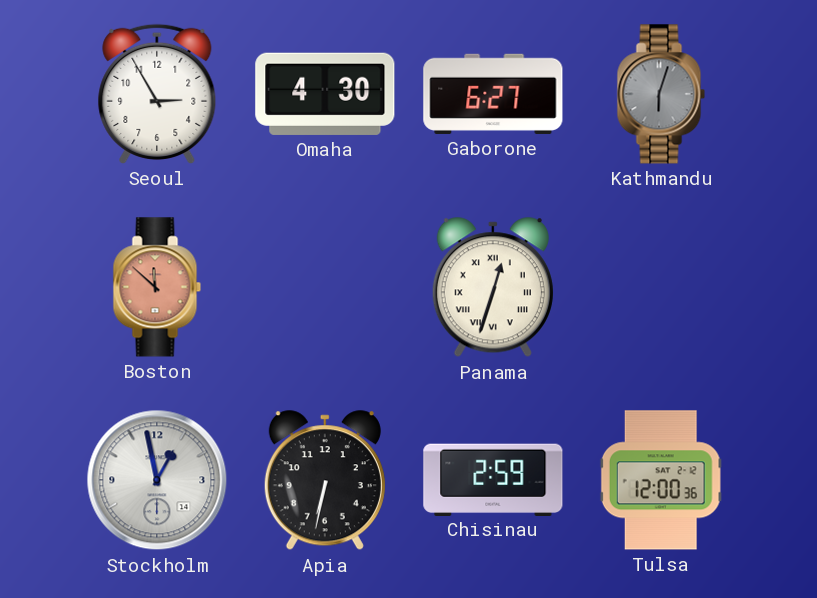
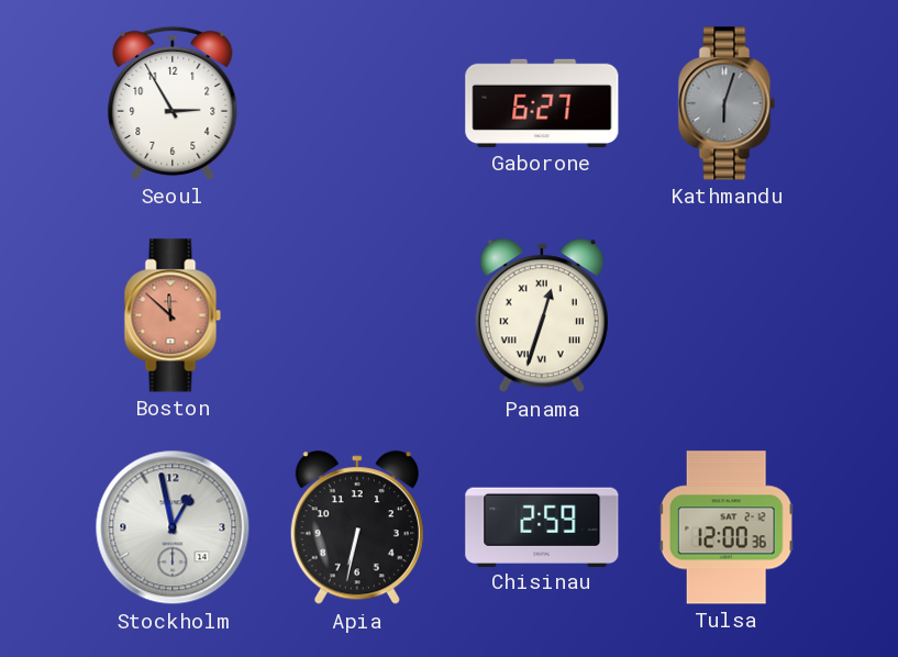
Omaha: 4:30 -> none
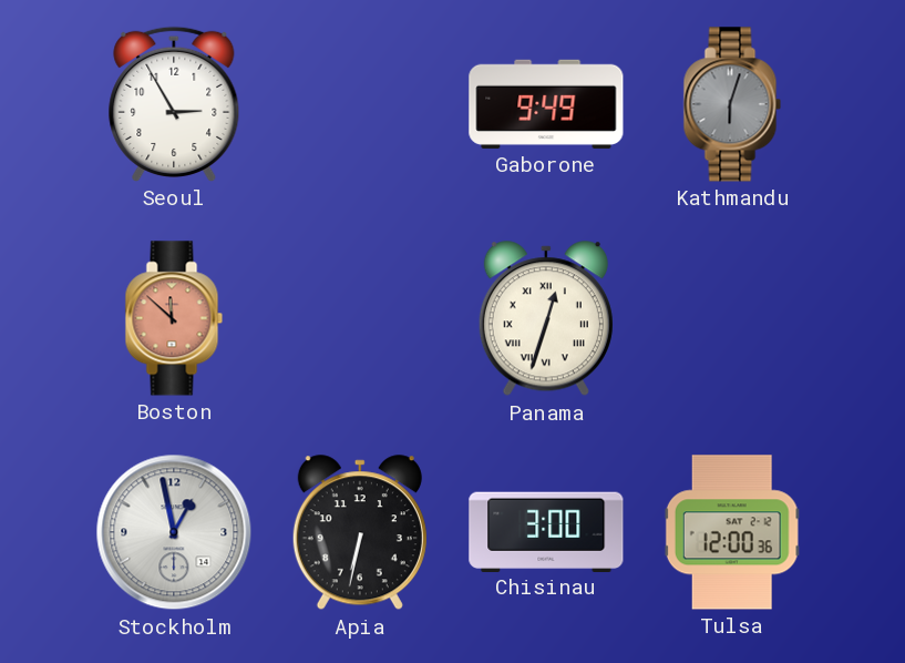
Gaborone: 6:27 -> 9:49
Chisinau: 2:59 -> 3:00
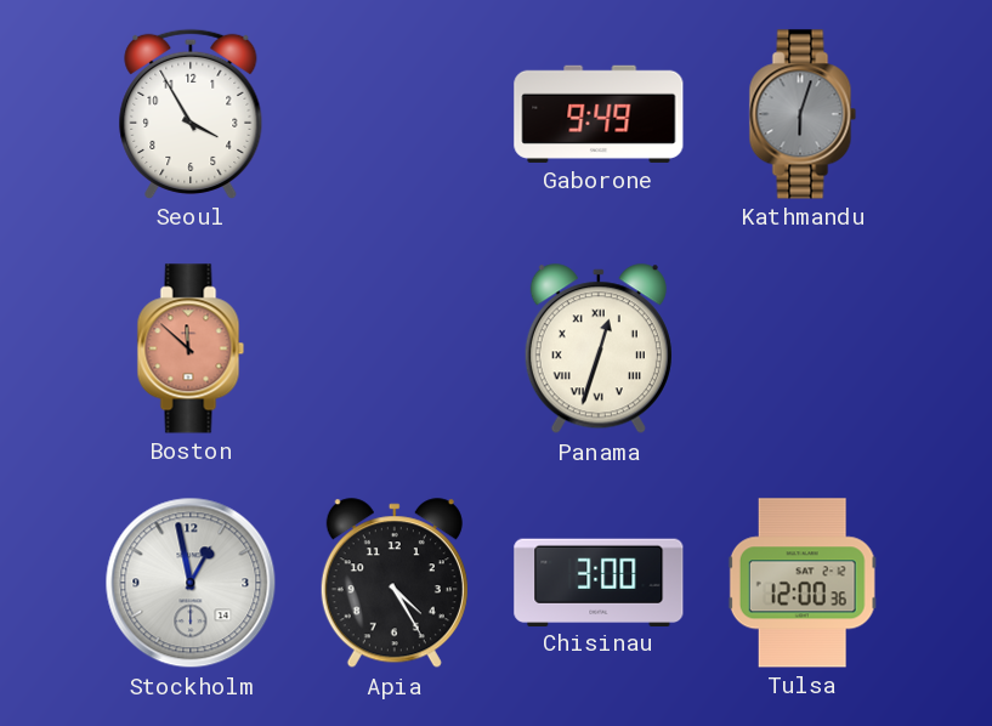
Seoul: 2:55 -> 3:55
Apia: 6:32 -> 4:25
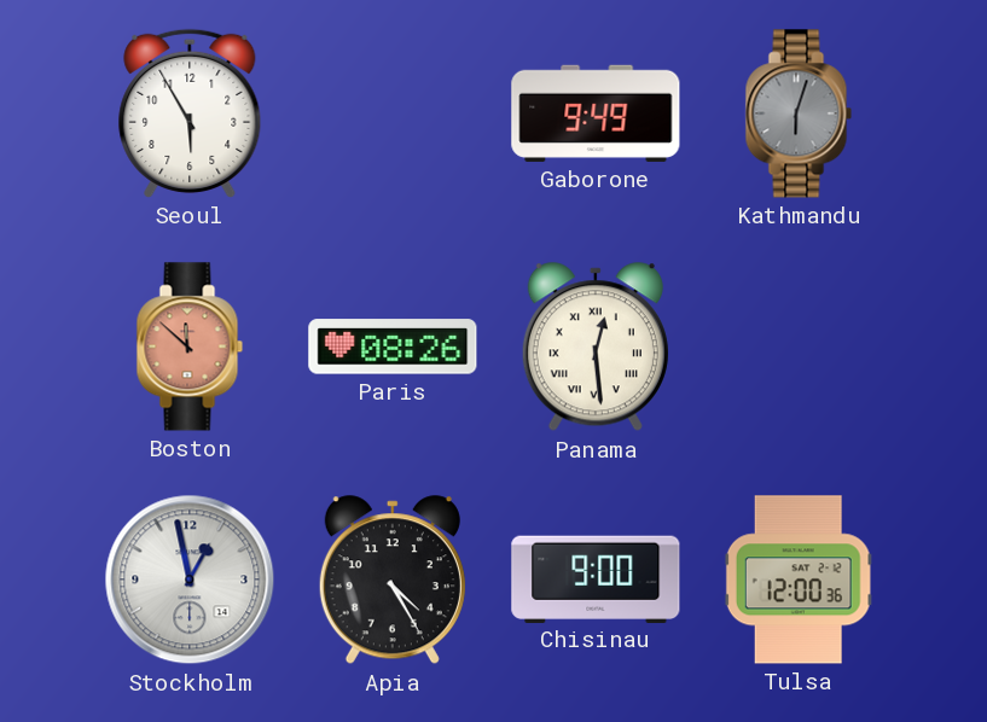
Seoul: 3:55 -> 5:55
Paris: none -> 08:26
Panama: 12:33 -> 12:29
Chisinau: 3:00 -> 9:00
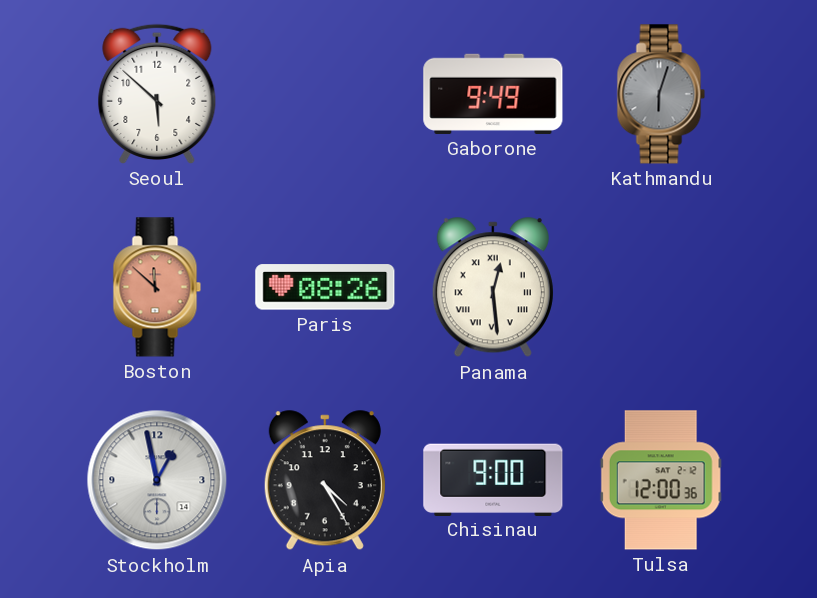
Seoul: 5:55 -> 5:52
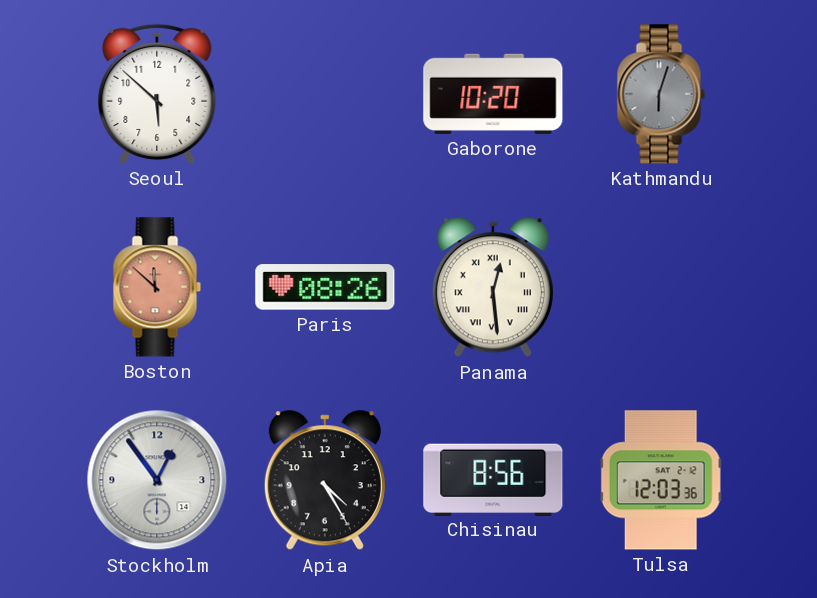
Gaborone: 9:49 -> 10:20
Stockholm: 12:58 -> 12:54
Chisinau: 9:00 -> 8:56
Tulsa: 12:00 -> 12:03
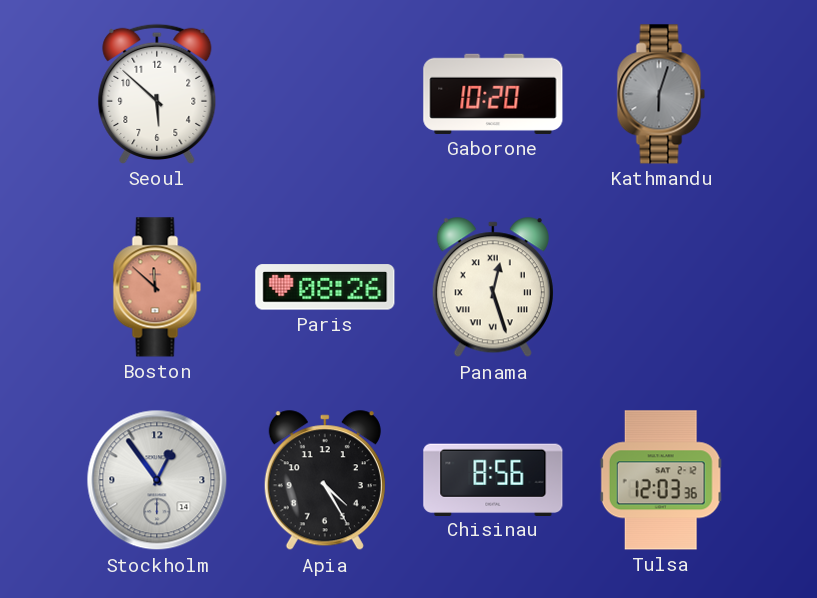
Panama: 12:29 -> 12:27
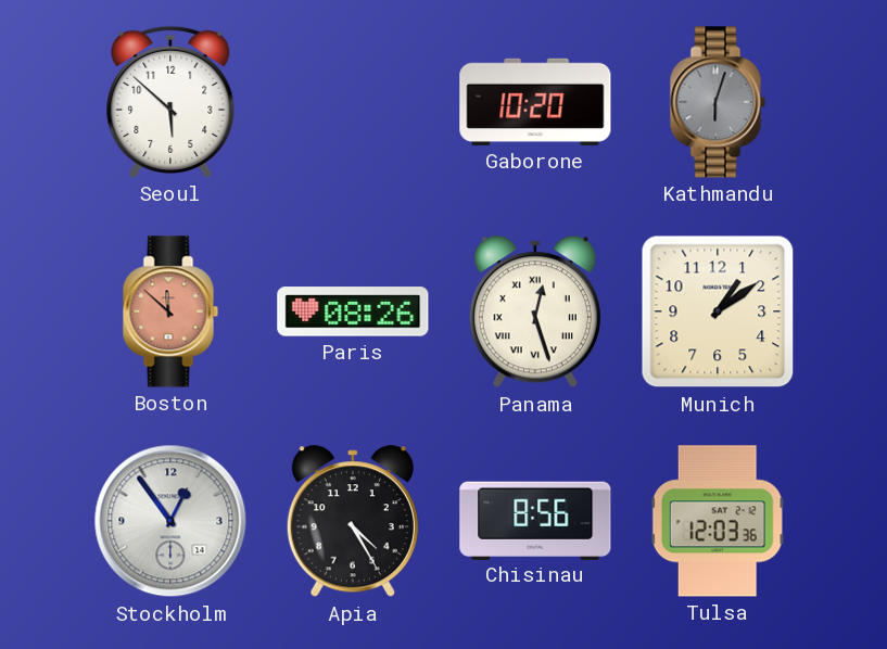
Munich: none -> 1:09
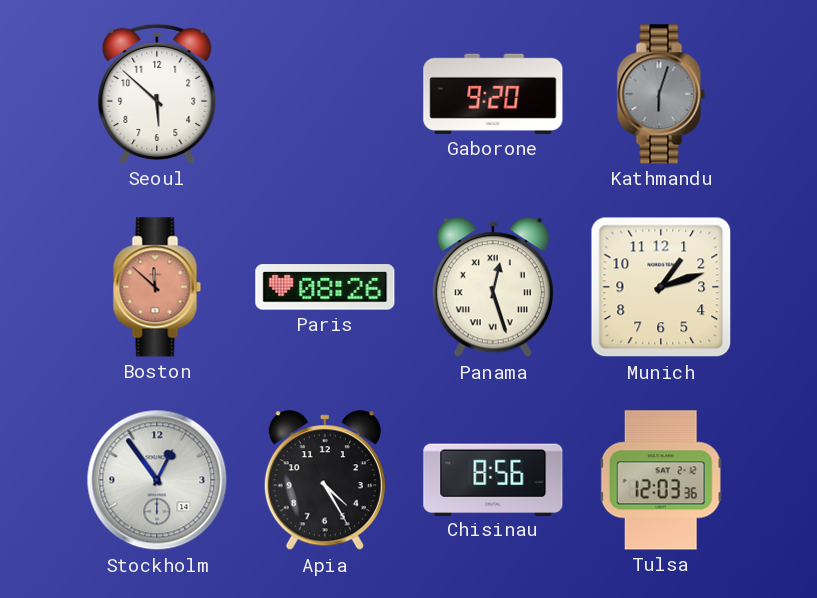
Gaborone: 10:20 -> 9:20
Munich: 1:09 -> 1:12
